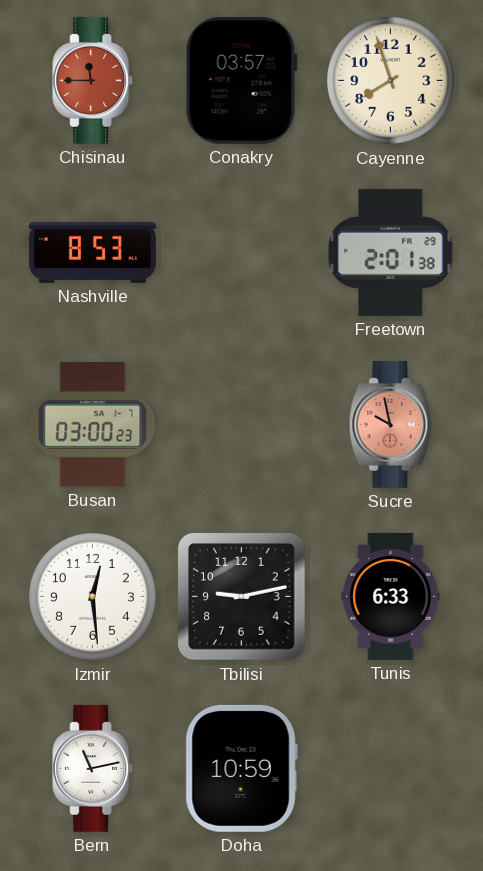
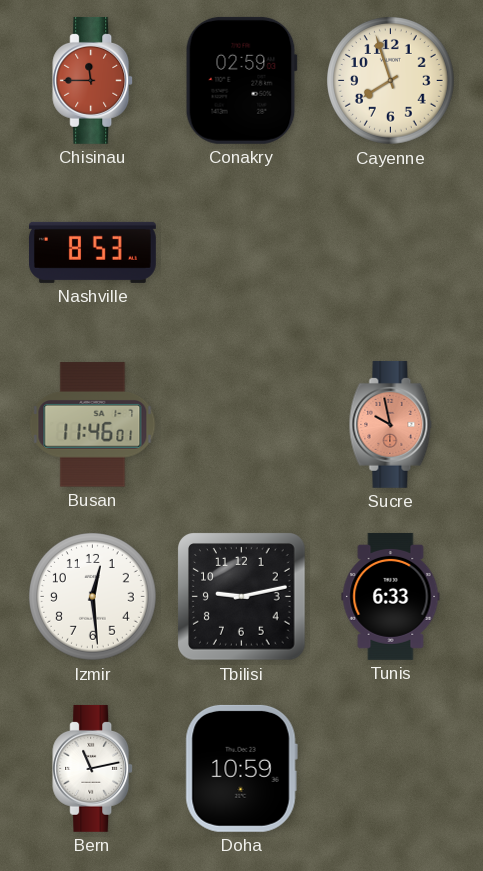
Conakry: 03:57 -> 02:59
Freetown: 2:01 -> none
Busan: 03:00 -> 11:46
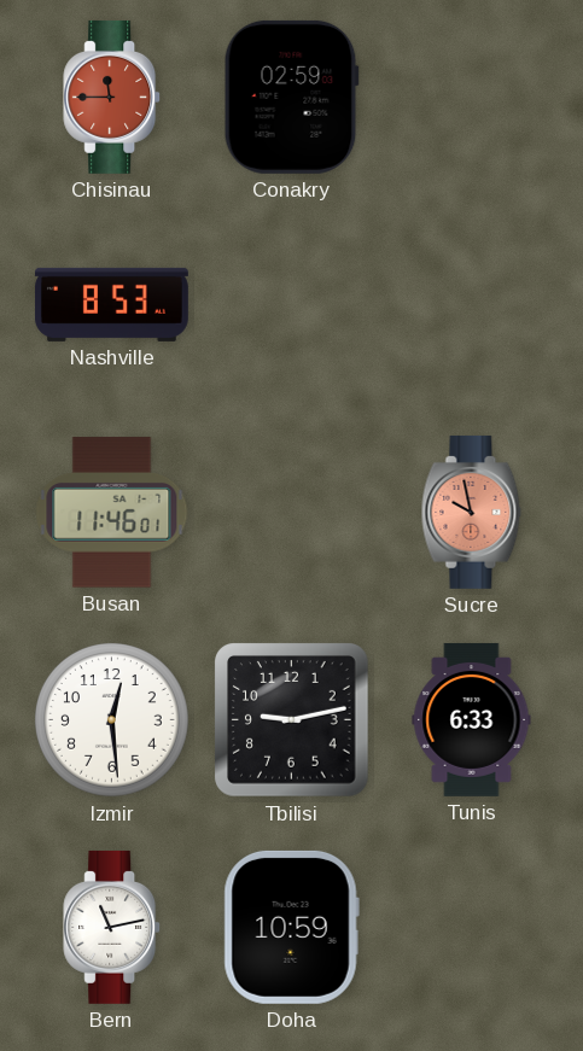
Cayenne: 7:57 -> none
